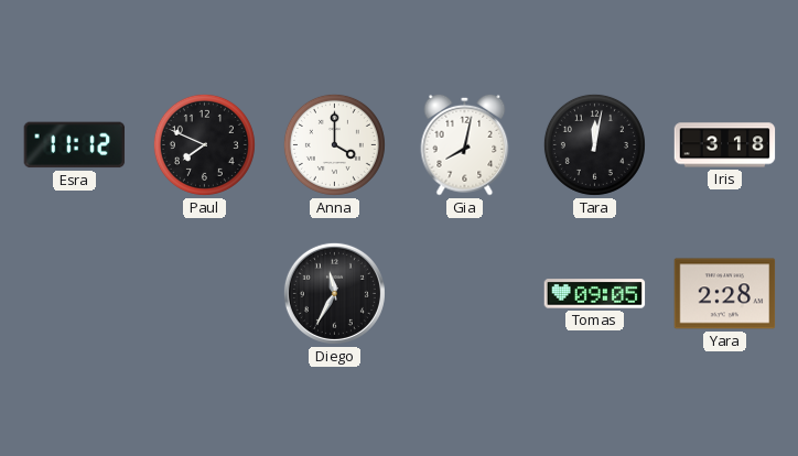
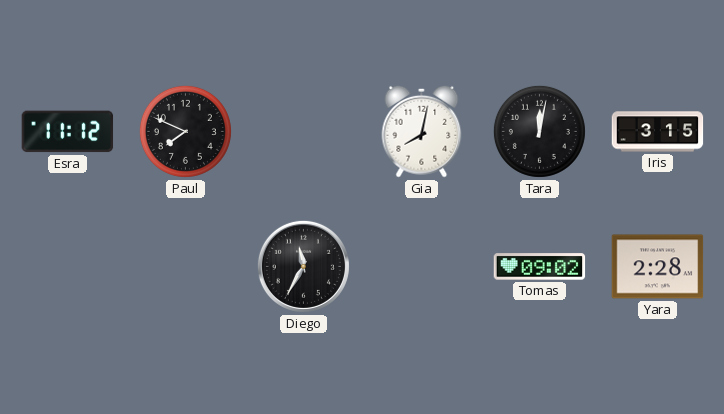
Anna: 4:00 -> none
Iris: 3:18 -> 3:15
Tomas: 09:05 -> 09:02
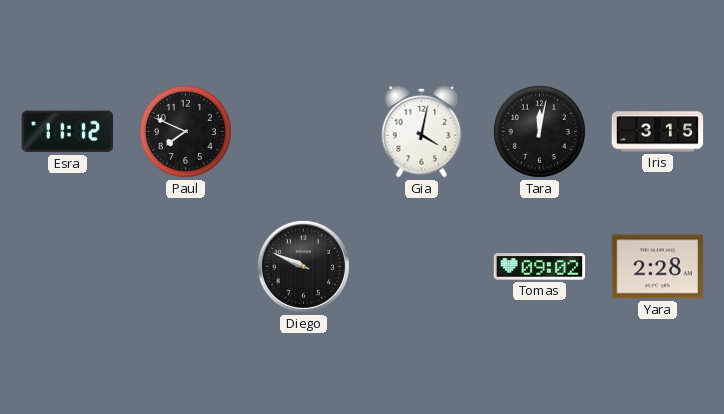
Gia: 8:02 -> 4:02
Diego: 11:35 -> 9:49
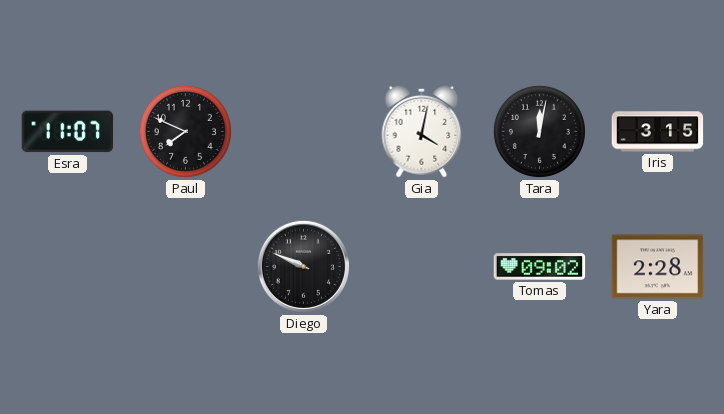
Esra: 11:12 -> 11:07
